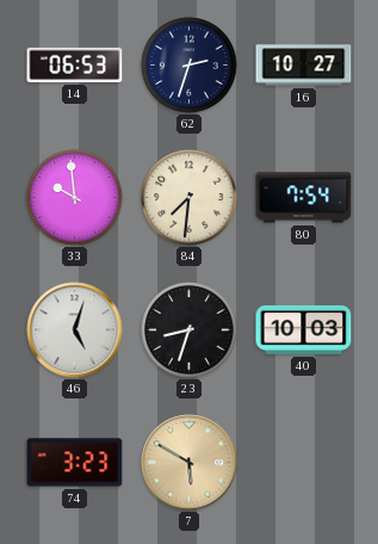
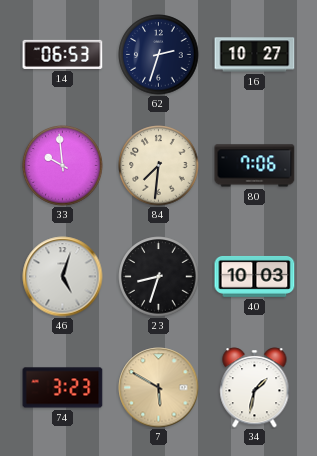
80: 7:54 -> 7:06
34: none -> 1:32
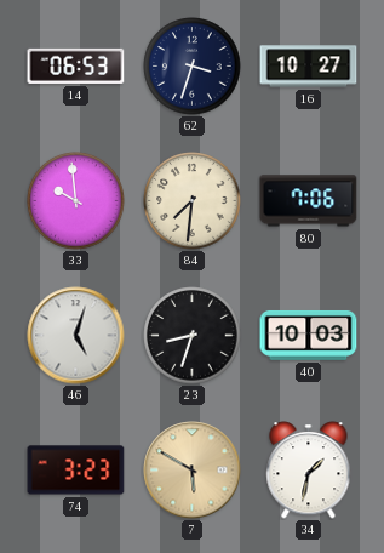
62: 2:33 -> 3:33
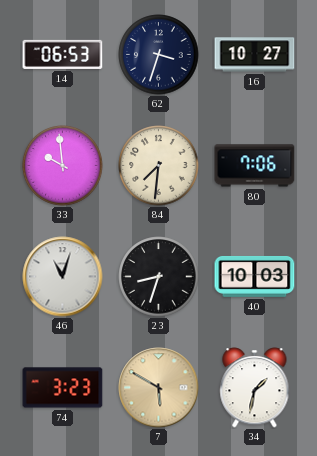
46: 5:03 -> 11:03
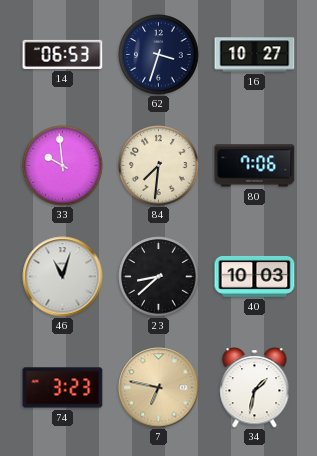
23: 8:33 -> 8:38
7: 5:50 -> 6:47
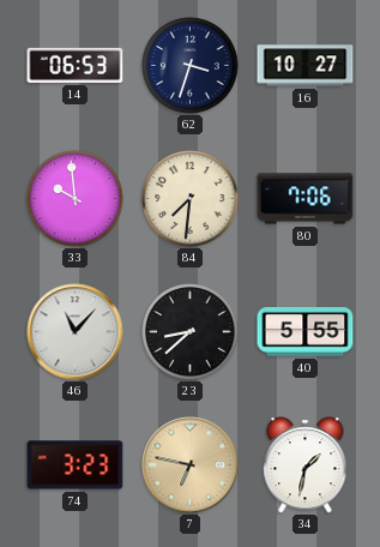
46: 11:03 -> 11:07
40: 10:03 -> 5:55
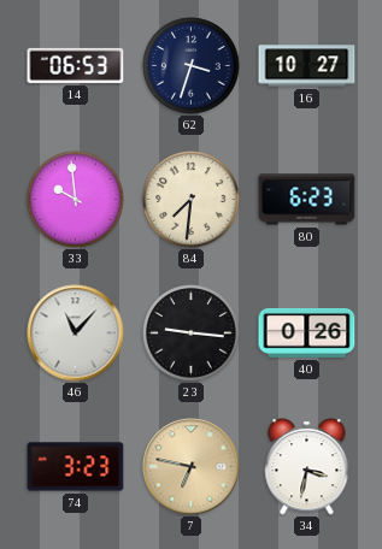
80: 7:06 -> 6:23
23: 8:38 -> 9:16
40: 5:55 -> 0:26
34: 1:32 -> 3:32
